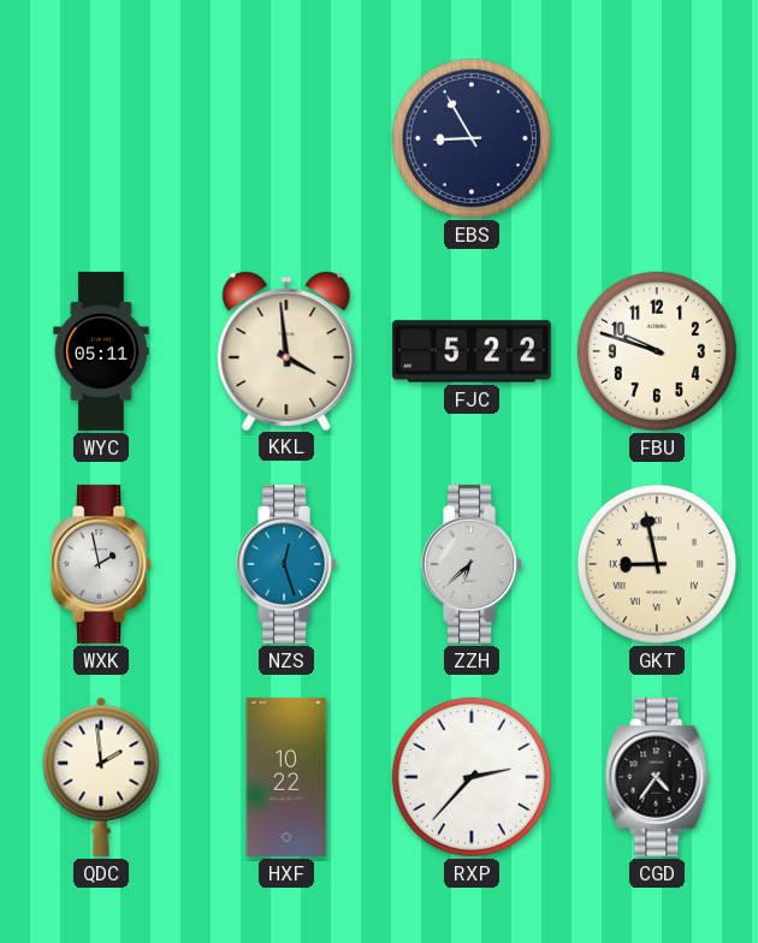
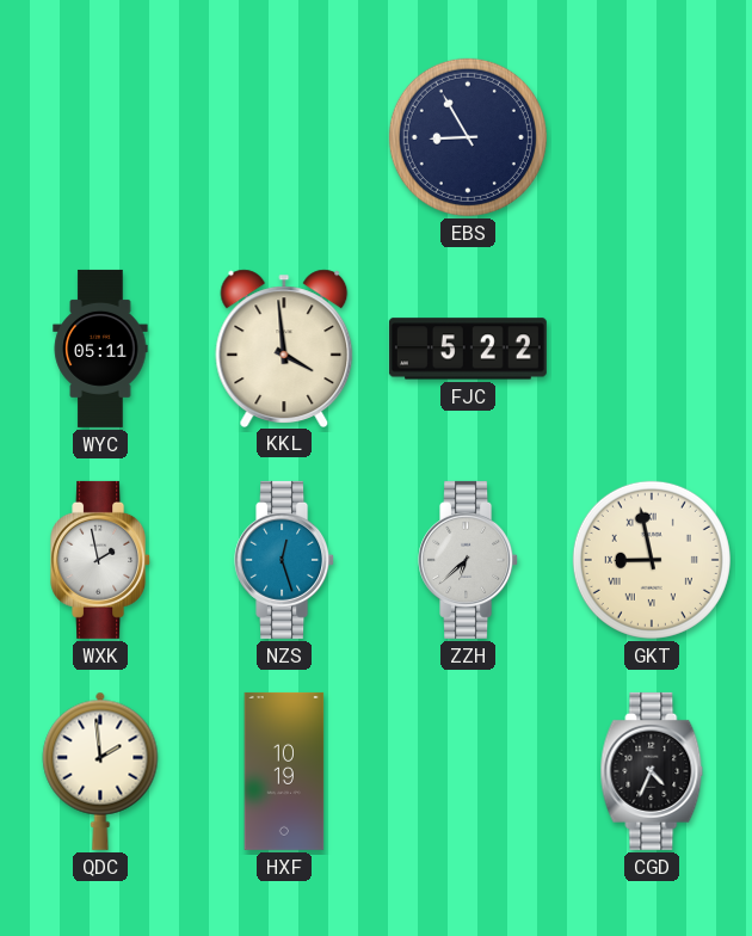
FBU: 9:48 -> none
HXF: 10:22 -> 10:19
RXP: 2:37 -> none
CGD: 4:36 -> 4:34
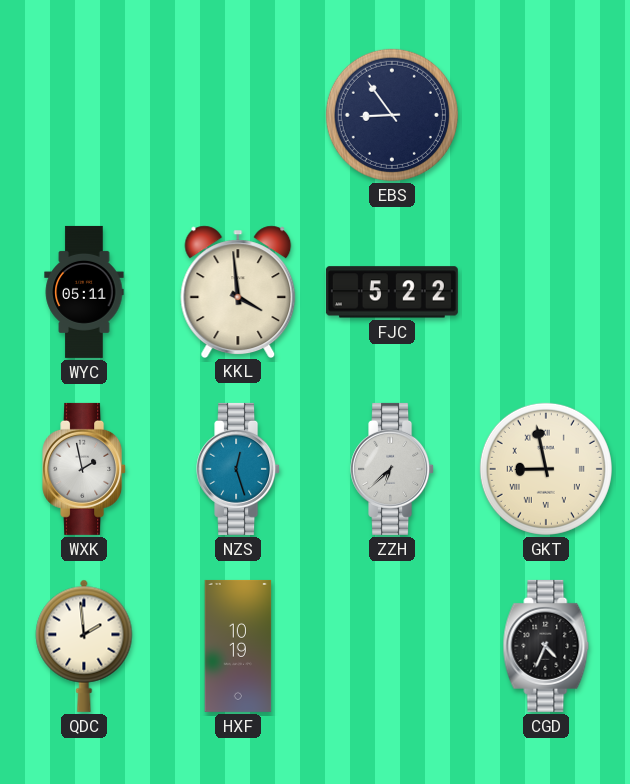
EBS: 8:55 -> 8:54
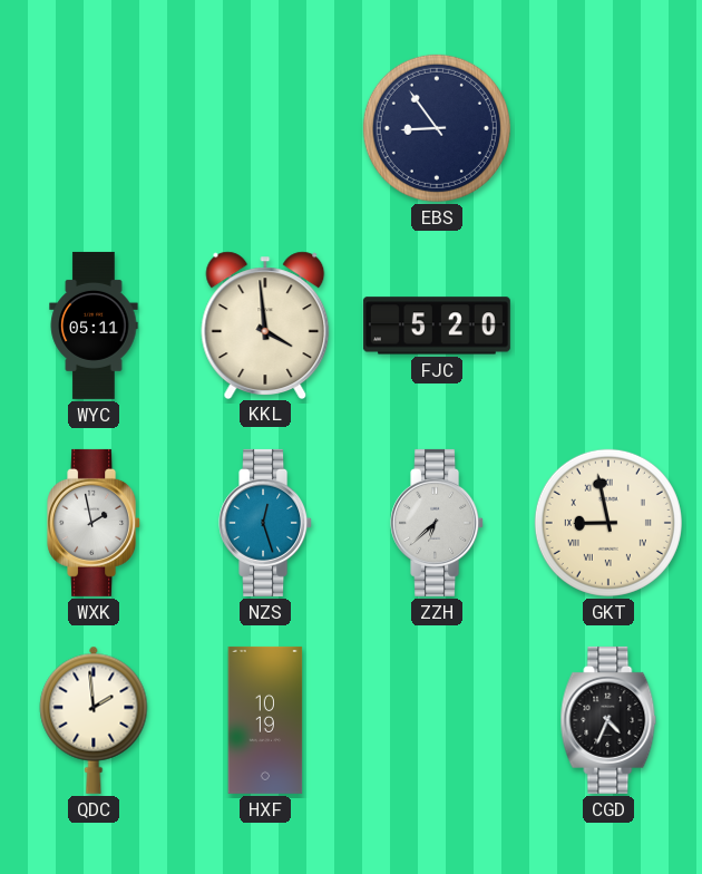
FJC: 5:22 -> 5:20
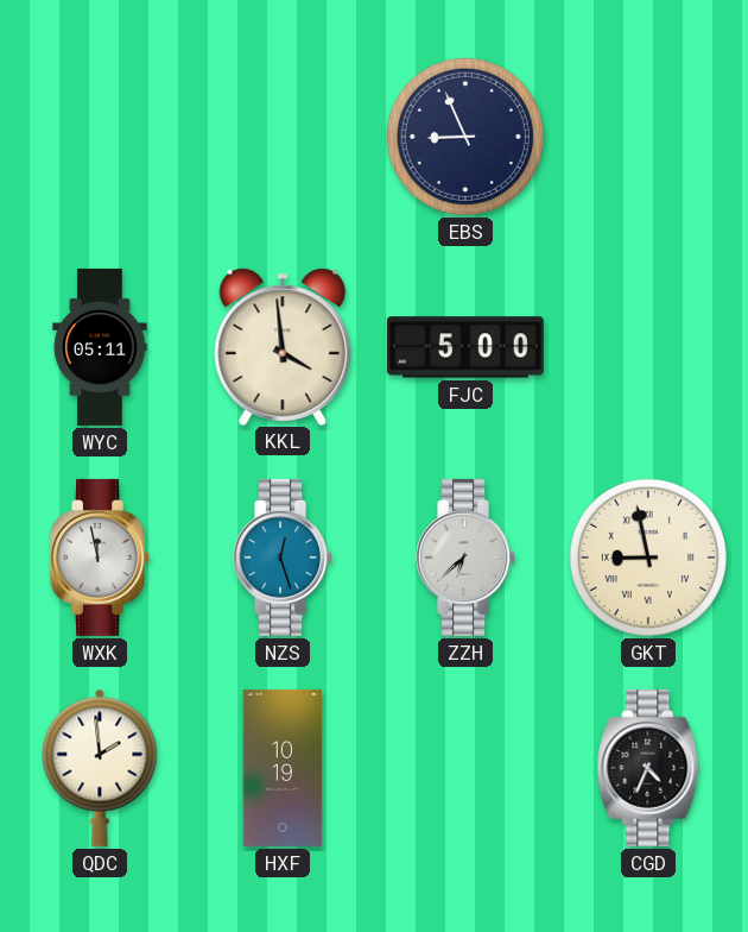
EBS: 8:54 -> 8:56
FJC: 5:20 -> 5:00
WXK: 1:58 -> 11:58
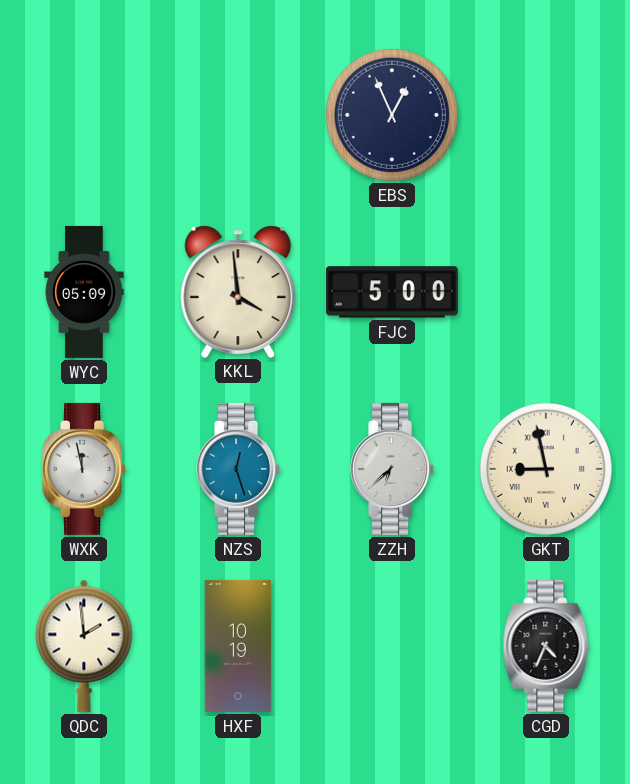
EBS: 8:56 -> 12:56
WYC: 05:11 -> 05:09
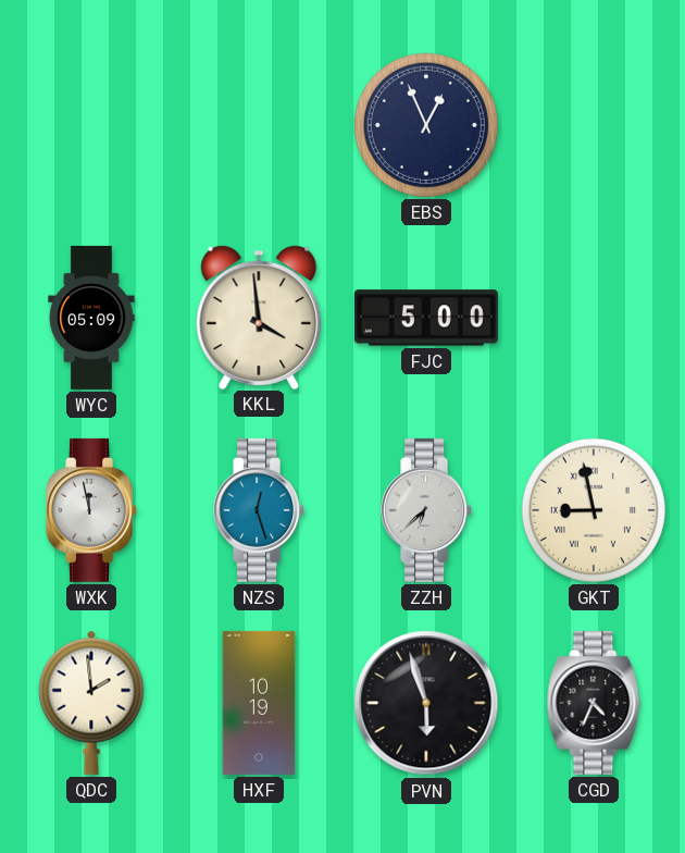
PVN: none -> 5:57
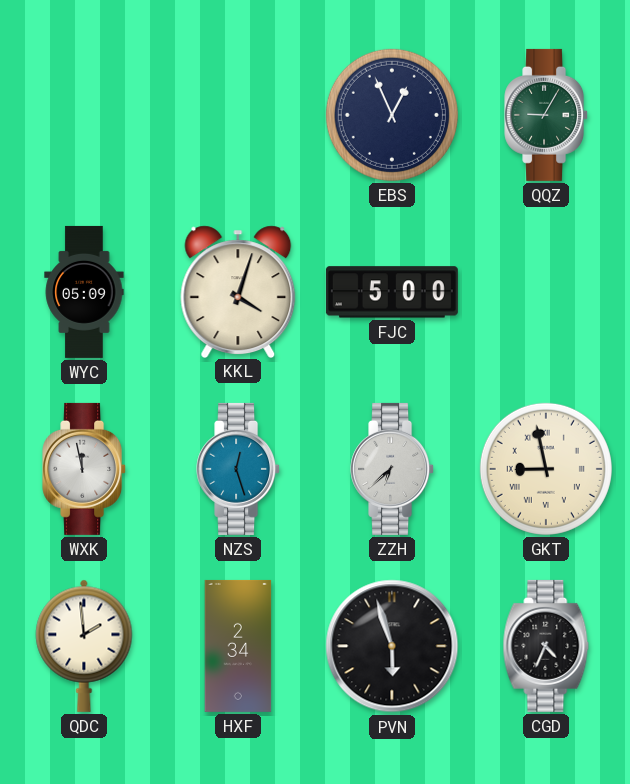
QQZ: none -> 9:05
KKL: 3:59 -> 4:03
HXF: 10:19 -> 2:34
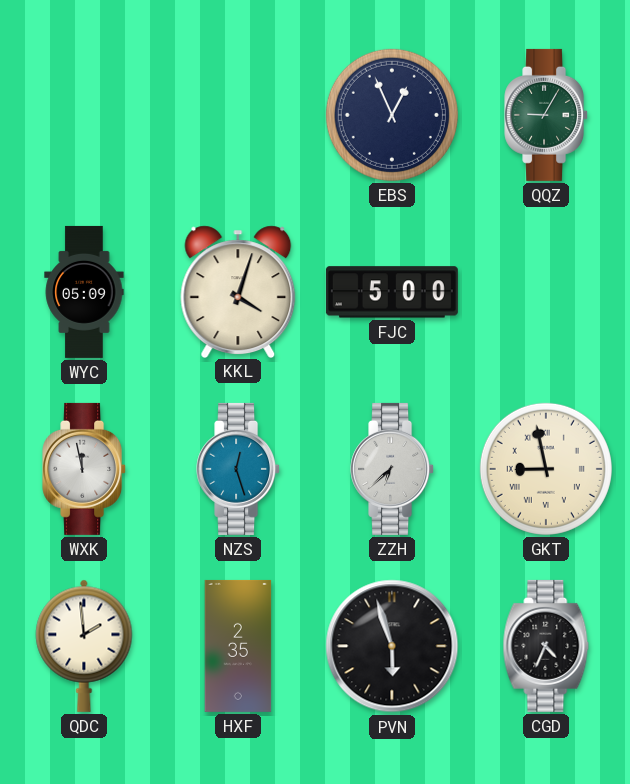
HXF: 2:34 -> 2:35
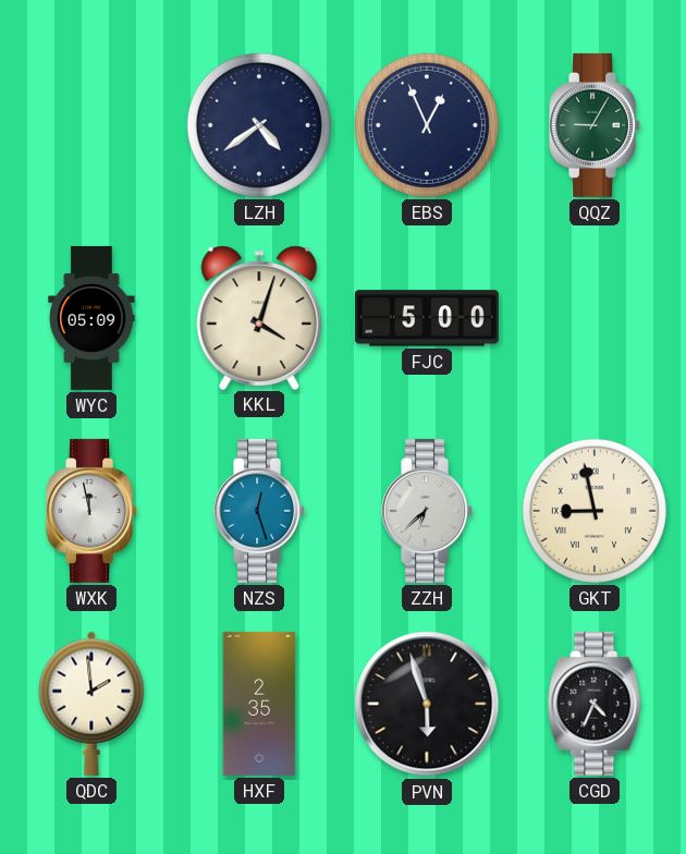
LZH: none -> 4:39
